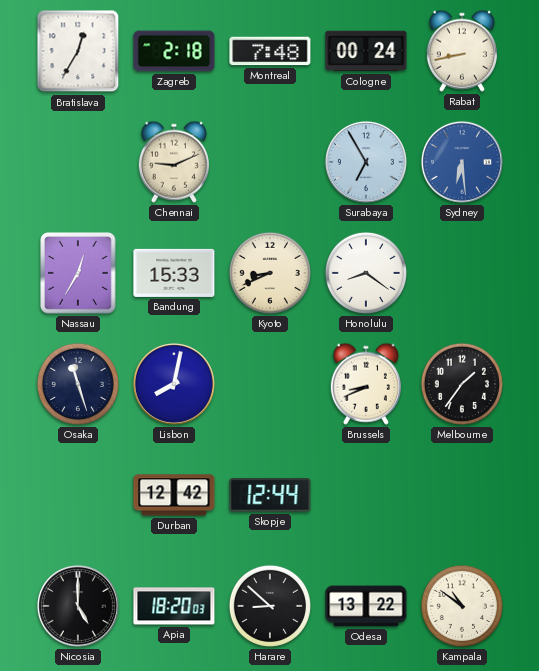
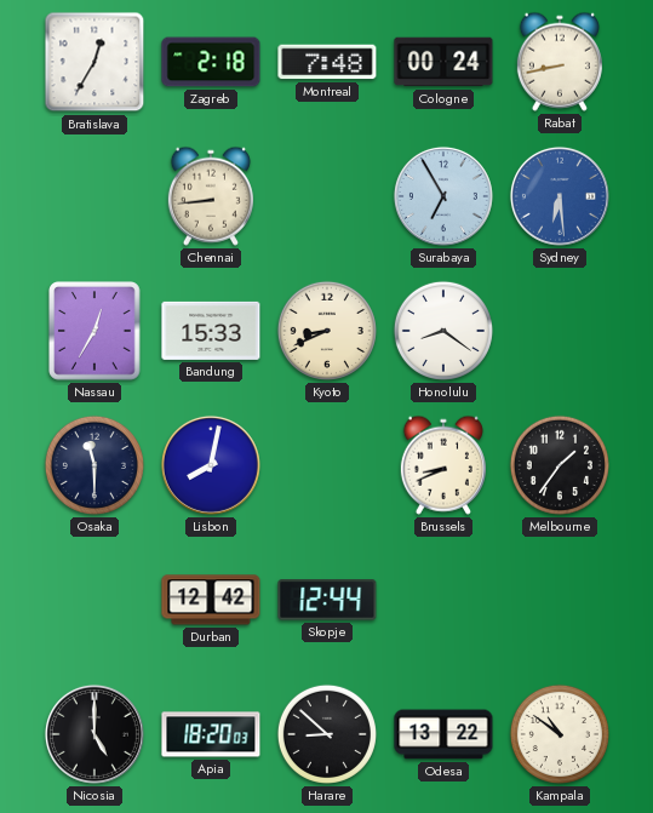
Chennai: 9:11 -> 8:44
Osaka: 11:27 -> 11:30
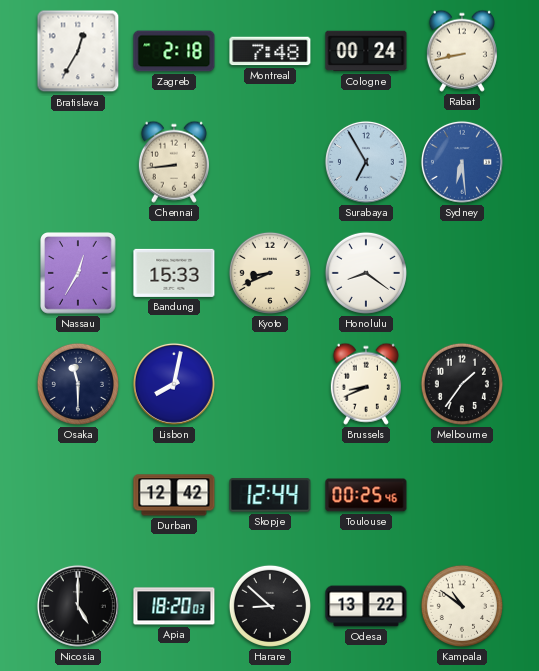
Toulouse: none -> 00:25
